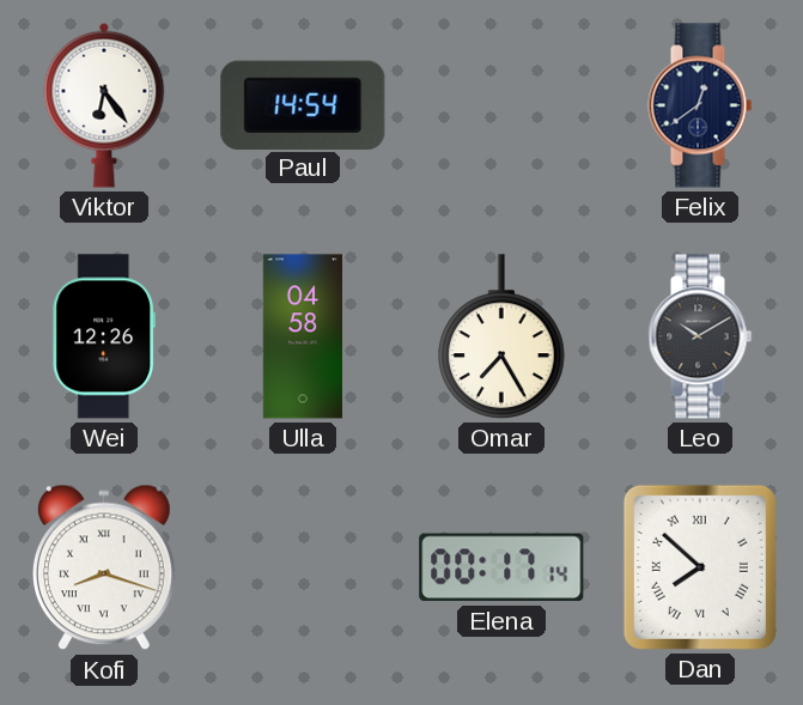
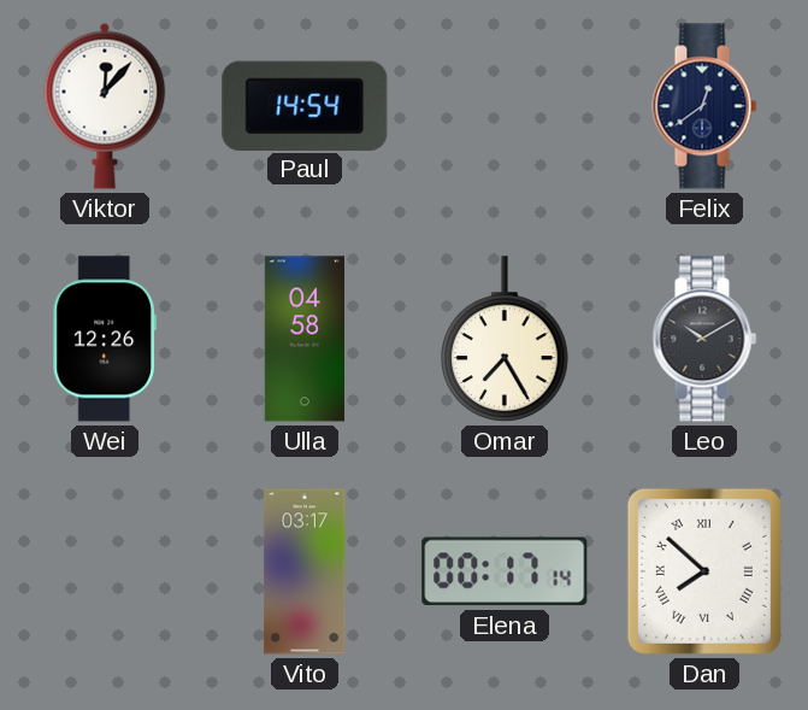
Viktor: 6:24 -> 12:07
Kofi: 8:18 -> none
Vito: none -> 03:17
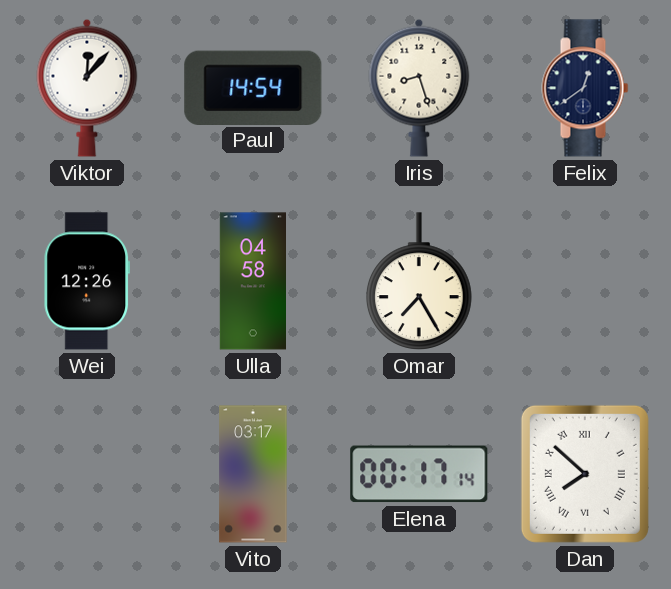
Iris: none -> 8:27
Leo: 10:10 -> none
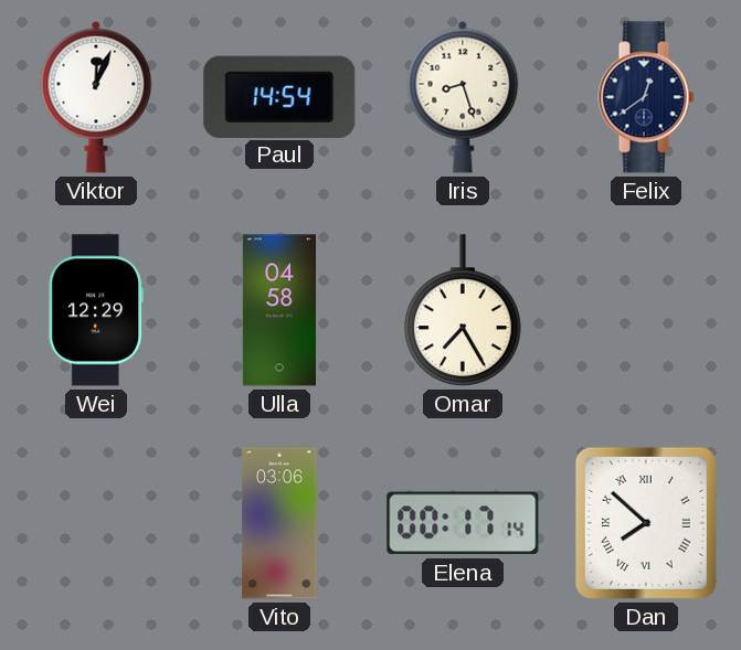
Viktor: 12:07 -> 12:04
Wei: 12:26 -> 12:29
Vito: 03:17 -> 03:06
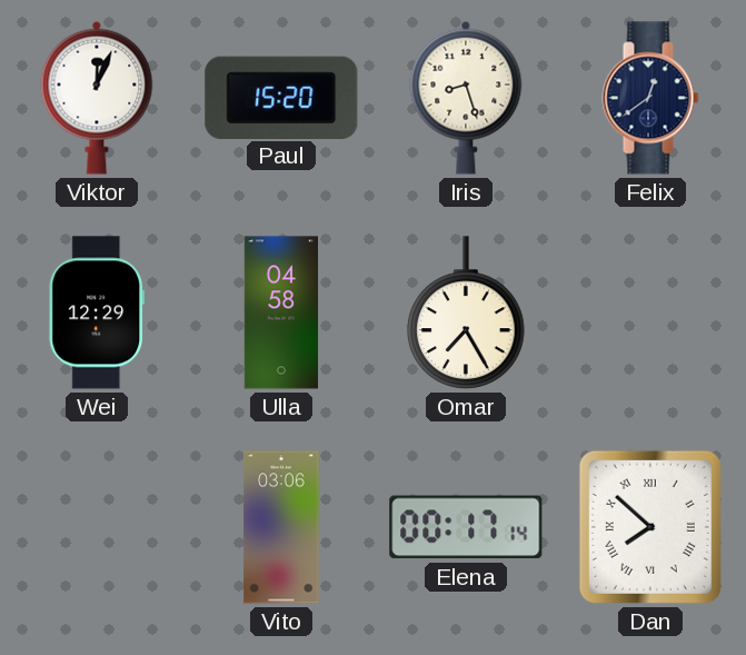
Paul: 14:54 -> 15:20
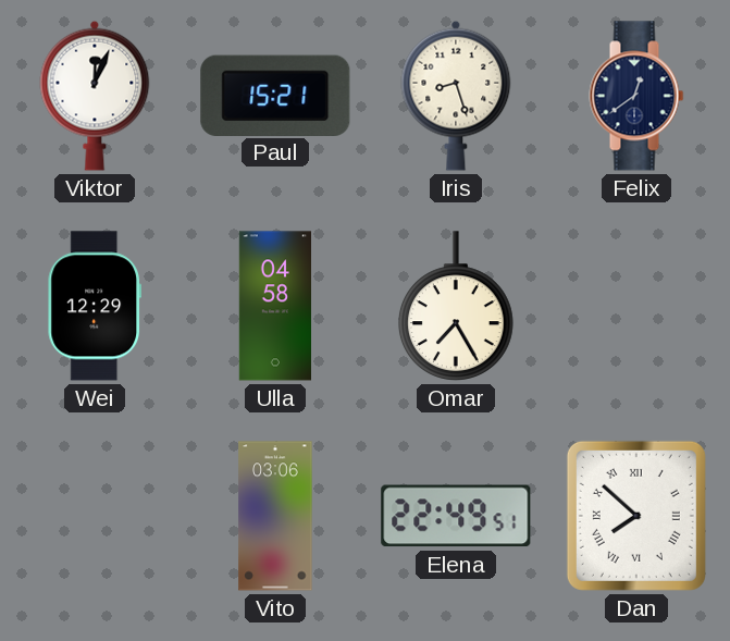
Paul: 15:20 -> 15:21
Elena: 00:17 -> 22:49
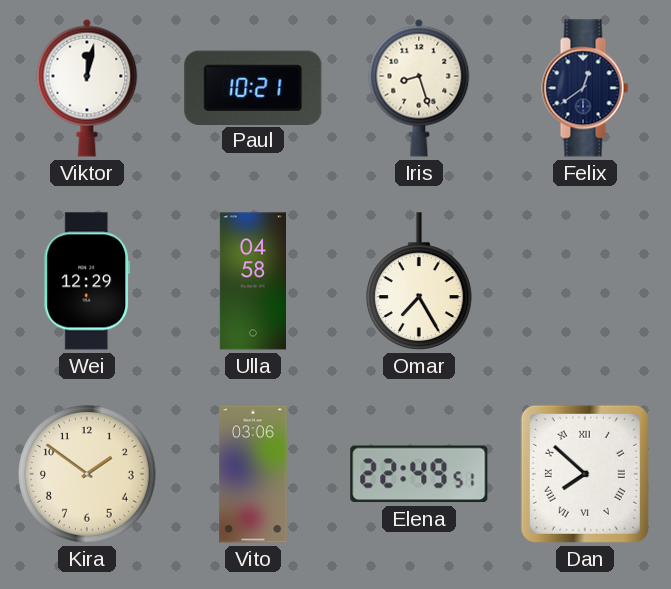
Viktor: 12:04 -> 12:02
Paul: 15:21 -> 10:21
Kira: none -> 1:51
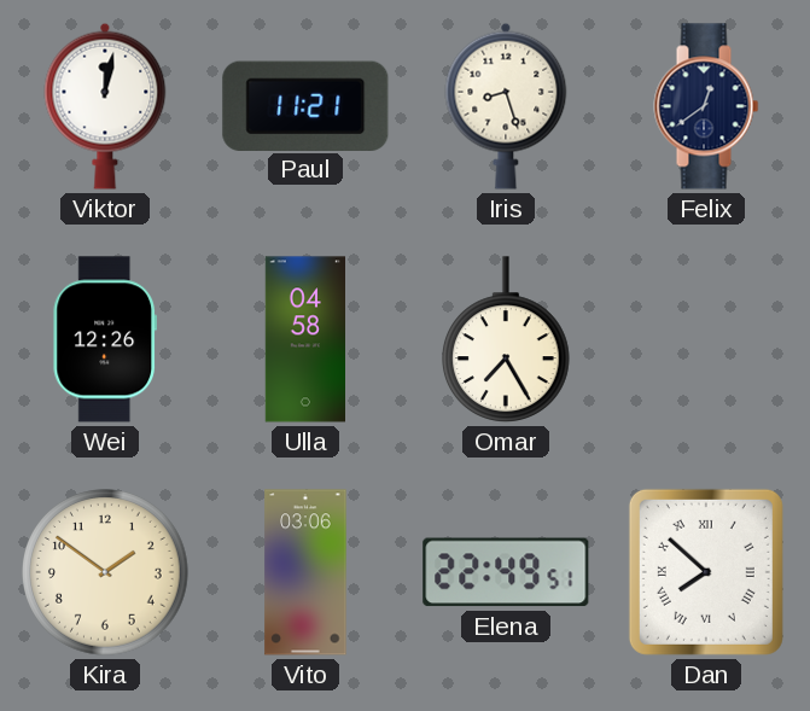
Paul: 10:21 -> 11:21
Wei: 12:29 -> 12:26
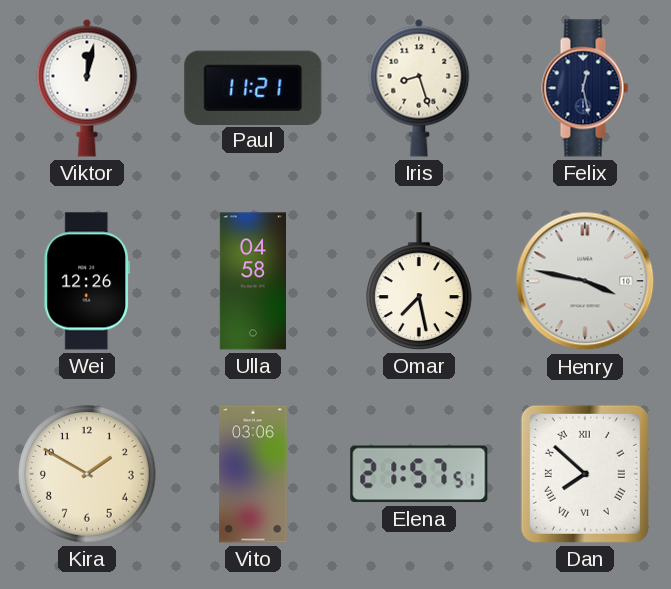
Felix: 12:39 -> 12:28
Omar: 7:25 -> 7:28
Henry: none -> 3:47
Kira: 1:51 -> 1:50
Elena: 22:49 -> 21:57
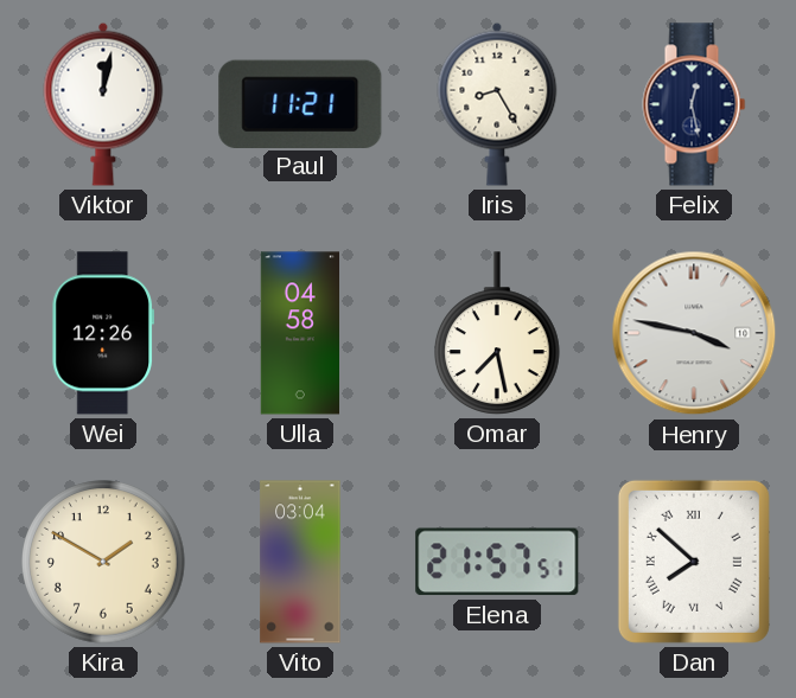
Iris: 8:27 -> 8:25
Vito: 03:06 -> 03:04
